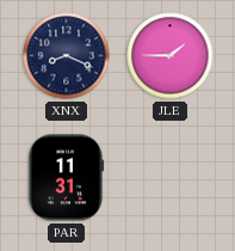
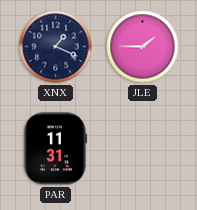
XNX: 8:19 -> 1:19
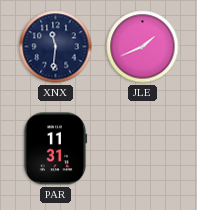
XNX: 1:19 -> 11:31
JLE: 1:45 -> 1:41
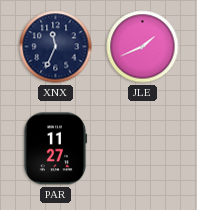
XNX: 11:31 -> 11:34
PAR: 11:31 -> 11:27
